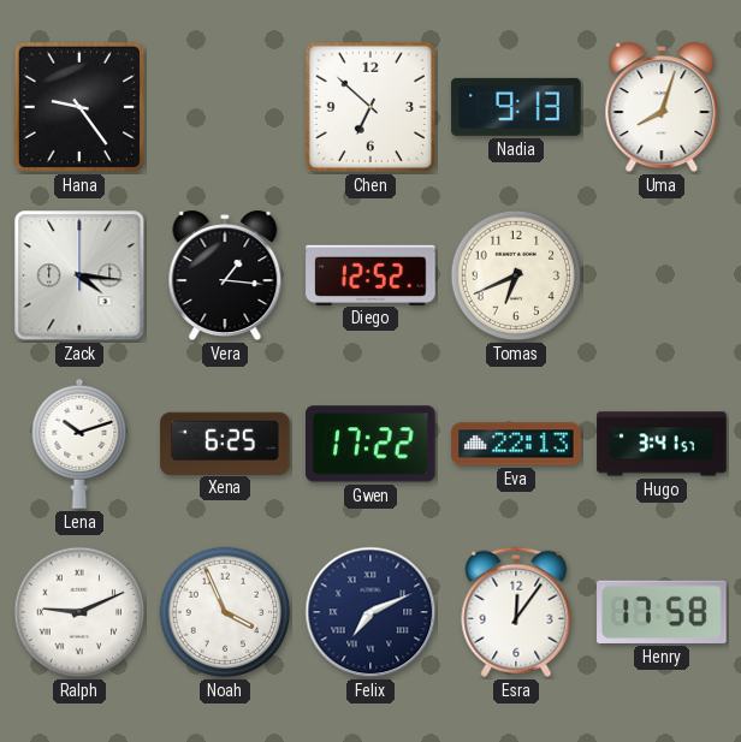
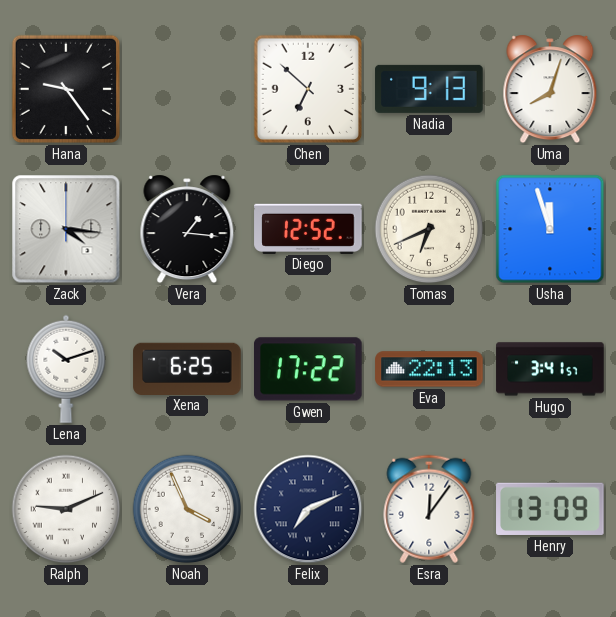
Usha: none -> 11:57
Henry: 17:58 -> 13:09
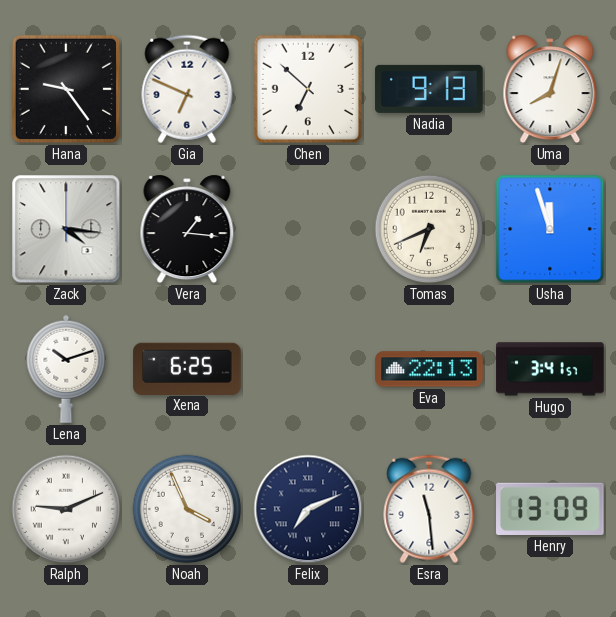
Gia: none -> 6:49
Diego: 12:52 -> none
Gwen: 17:22 -> none
Esra: 12:06 -> 11:29
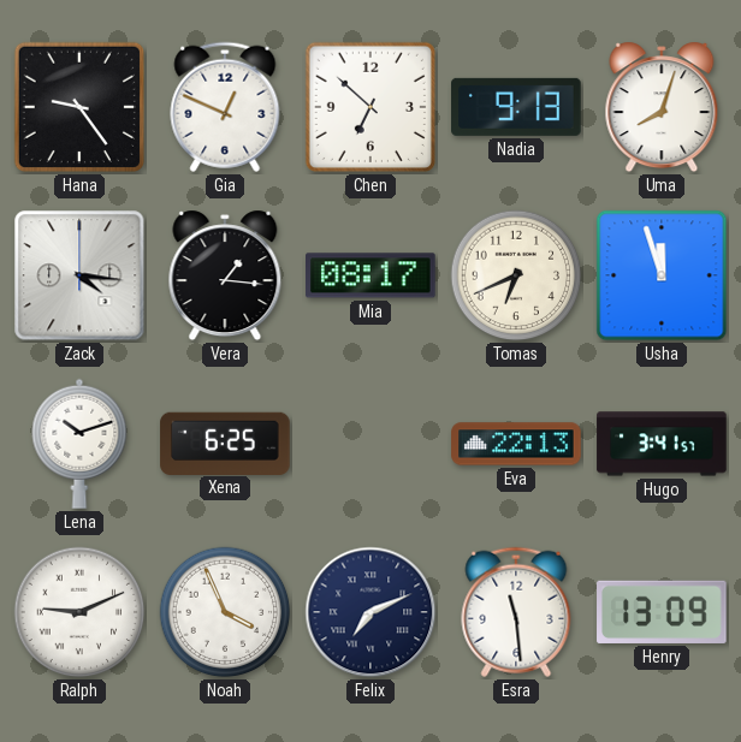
Gia: 6:49 -> 12:49
Mia: none -> 08:17
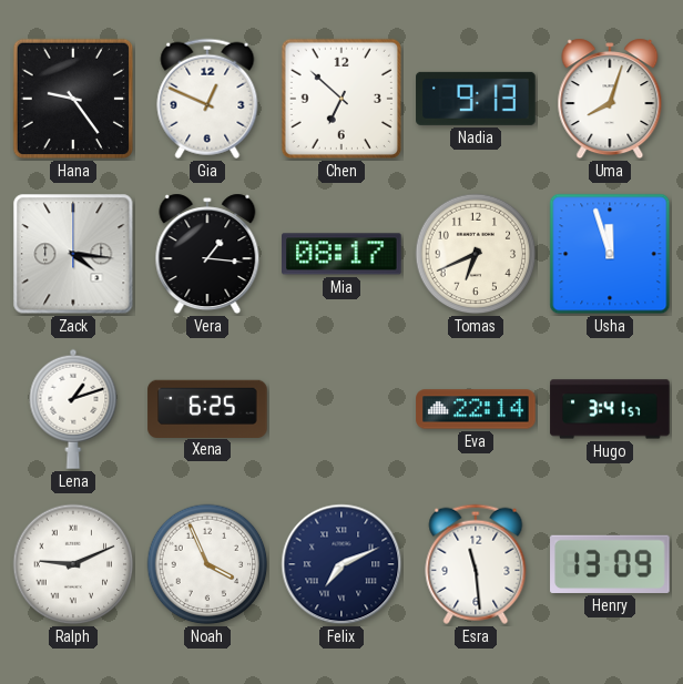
Lena: 10:12 -> 1:12
Eva: 22:13 -> 22:14
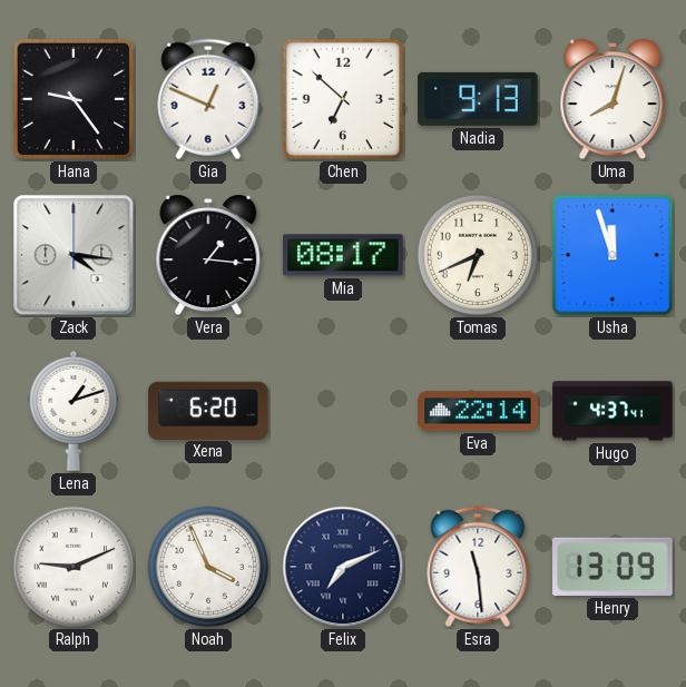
Xena: 6:25 -> 6:20
Hugo: 3:41 -> 4:37
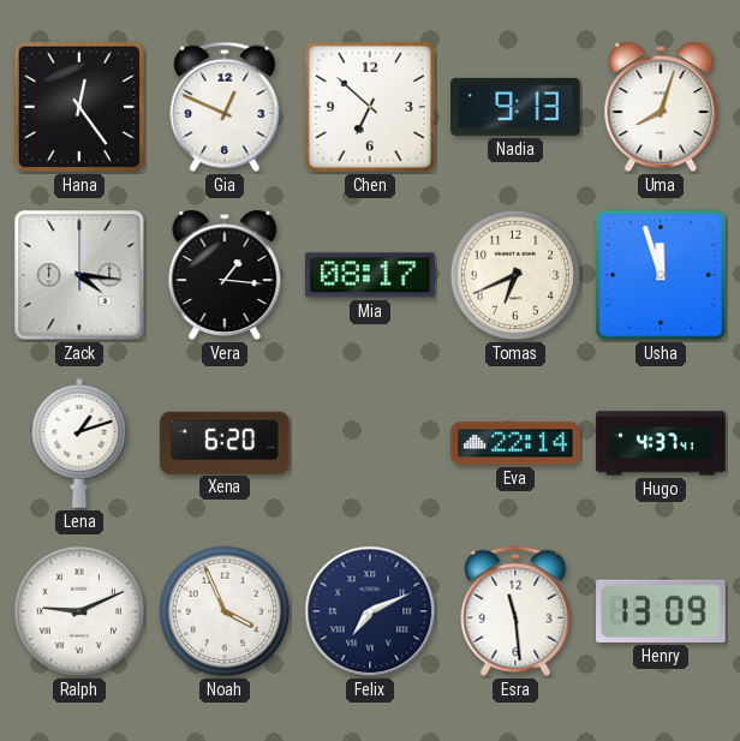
Hana: 9:24 -> 12:24
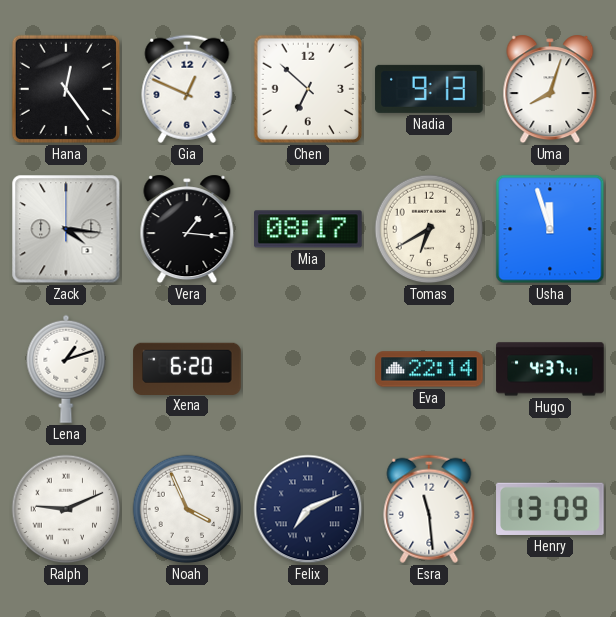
Tomas: 6:41 -> 6:40
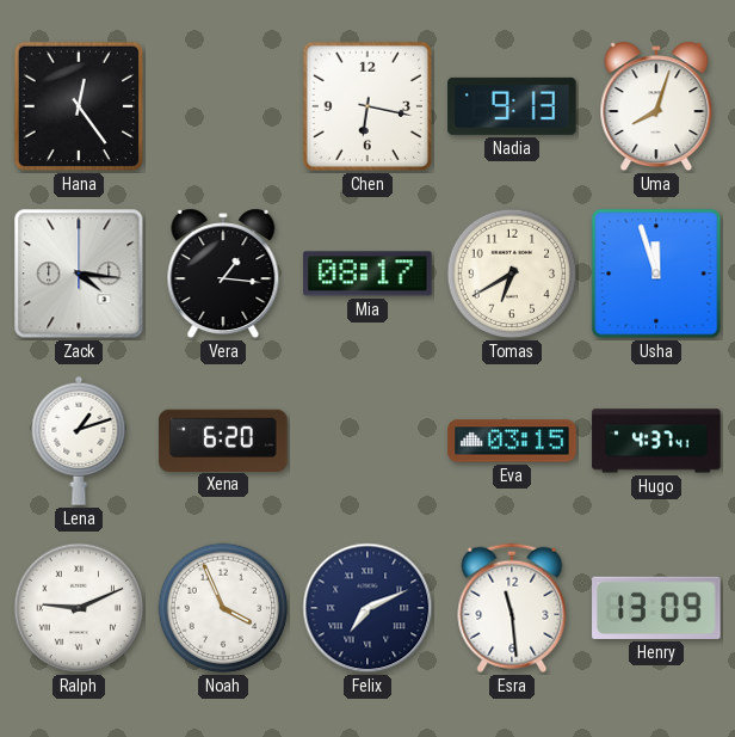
Gia: 12:49 -> none
Chen: 6:52 -> 6:17
Eva: 22:14 -> 03:15
